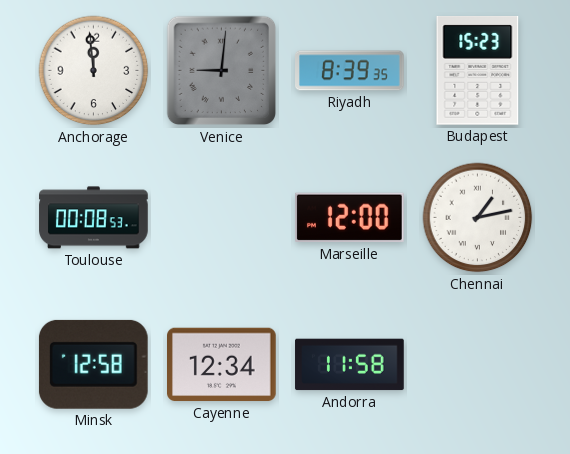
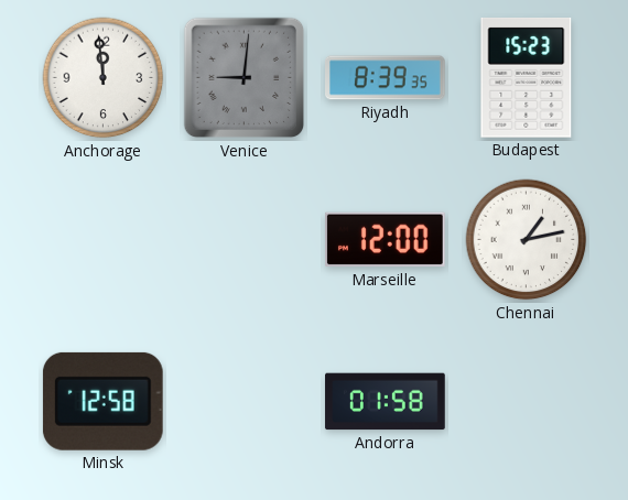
Toulouse: 00:08 -> none
Cayenne: 12:34 -> none
Andorra: 11:58 -> 01:58
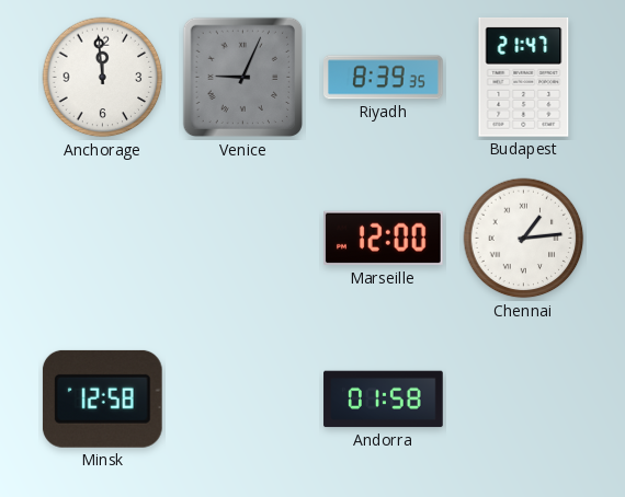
Venice: 9:01 -> 9:04
Budapest: 15:23 -> 21:47
Chennai: 1:13 -> 1:14
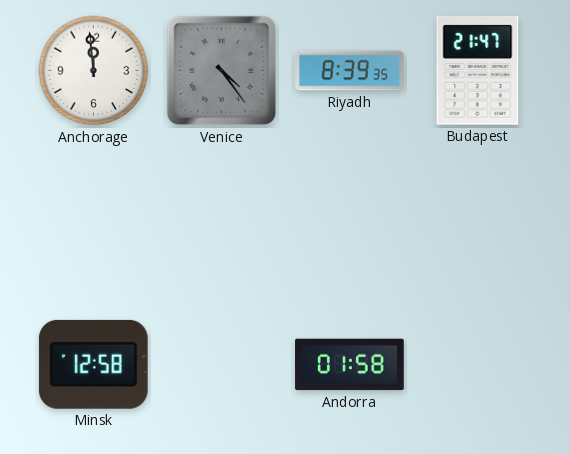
Venice: 9:04 -> 4:24
Marseille: 12:00 -> none
Chennai: 1:14 -> none
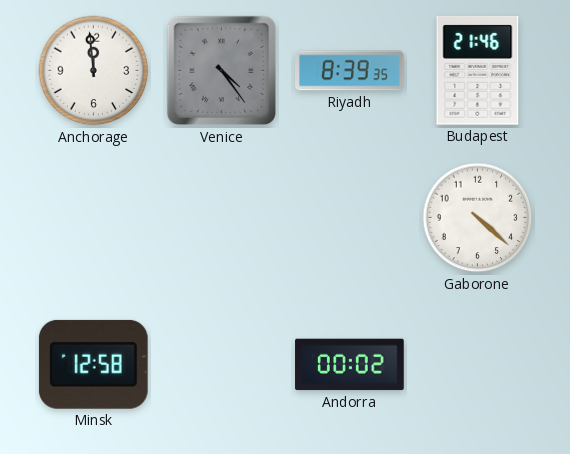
Budapest: 21:47 -> 21:46
Gaborone: none -> 4:22
Andorra: 01:58 -> 00:02
